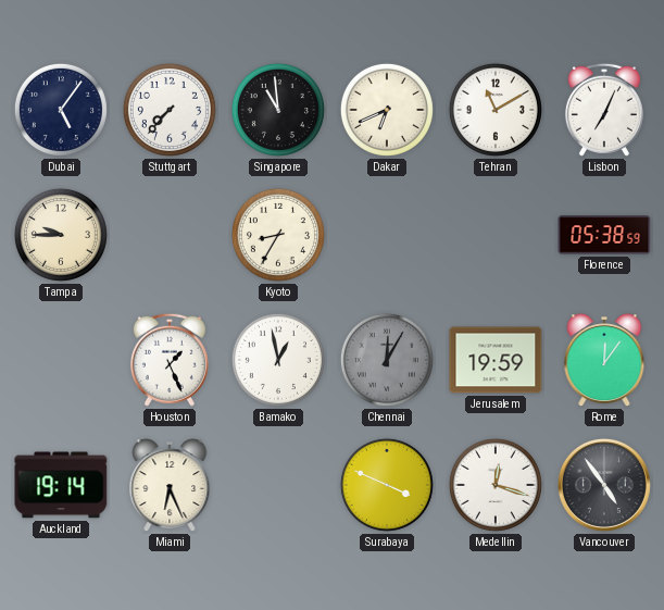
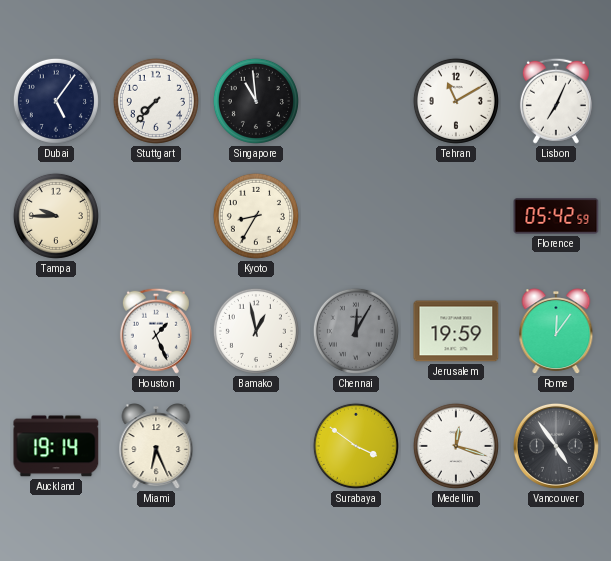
Dakar: 6:41 -> none
Florence: 05:38 -> 05:42
Surabaya: 3:49 -> 3:51
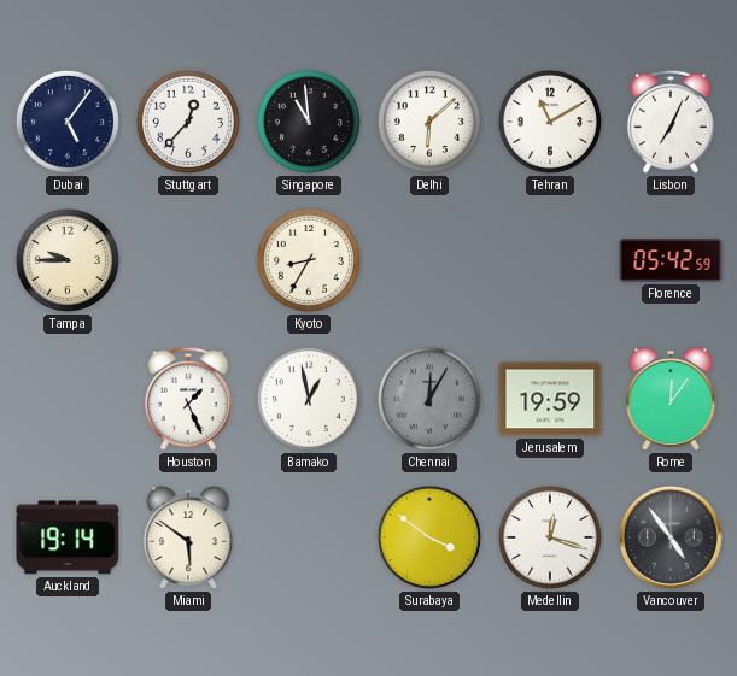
Stuttgart: 7:37 -> 12:37
Delhi: none -> 6:08
Miami: 6:26 -> 5:51
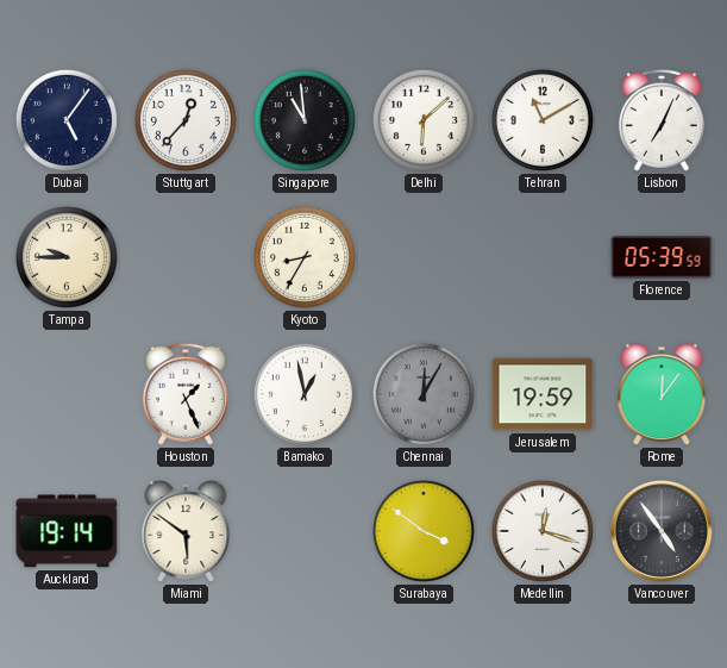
Florence: 05:42 -> 05:39
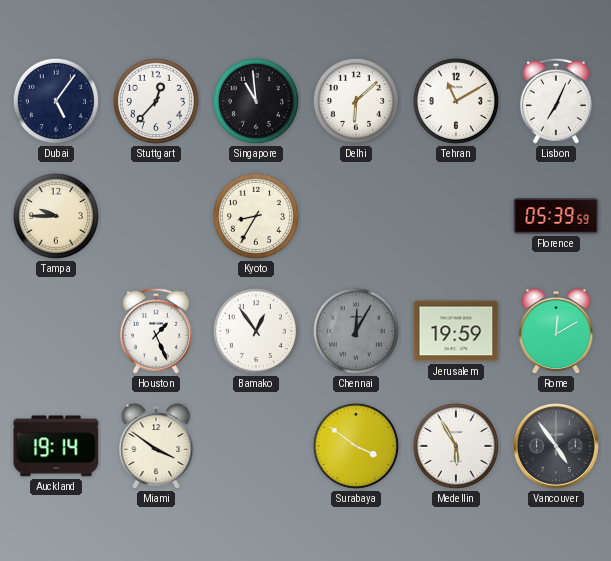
Bamako: 12:58 -> 12:54
Rome: 12:06 -> 12:10
Miami: 5:51 -> 3:51
Medellin: 12:18 -> 5:55
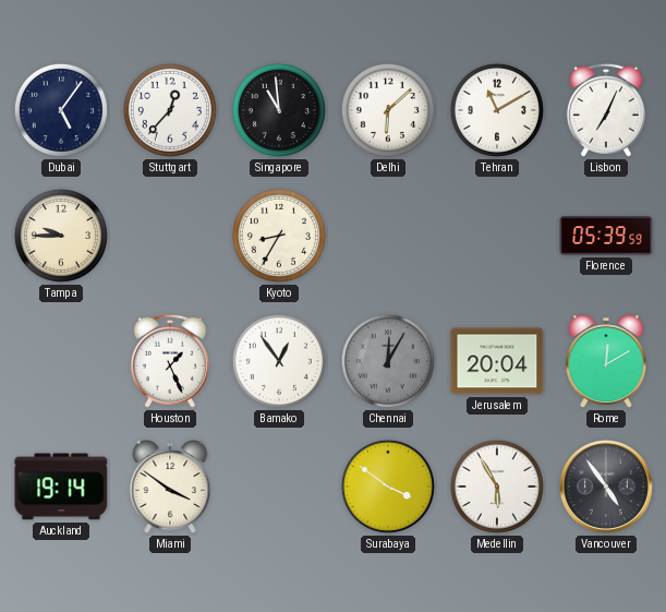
Jerusalem: 19:59 -> 20:04
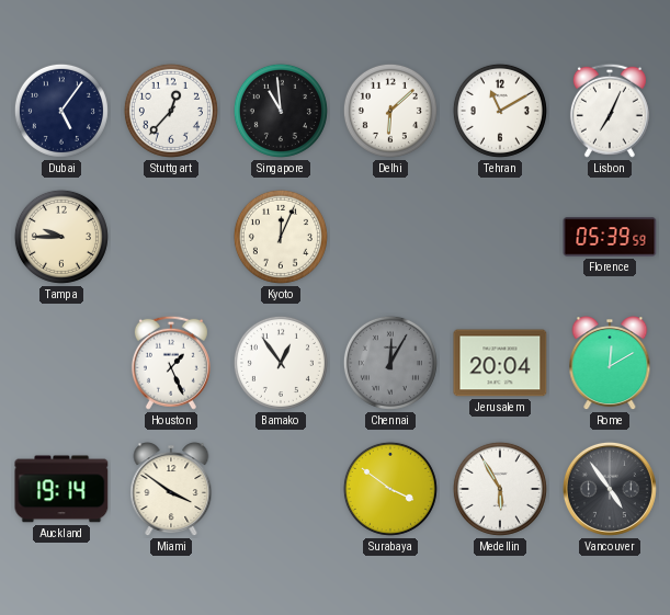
Kyoto: 8:35 -> 12:04
